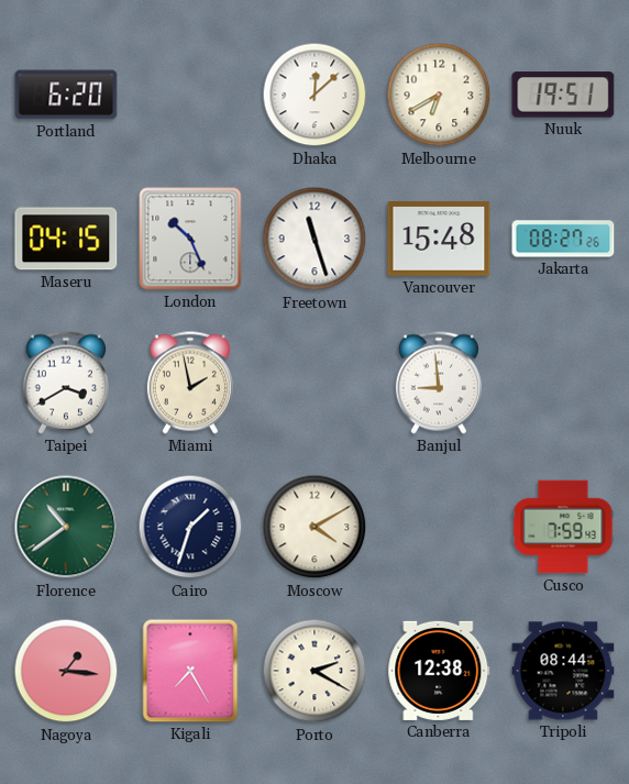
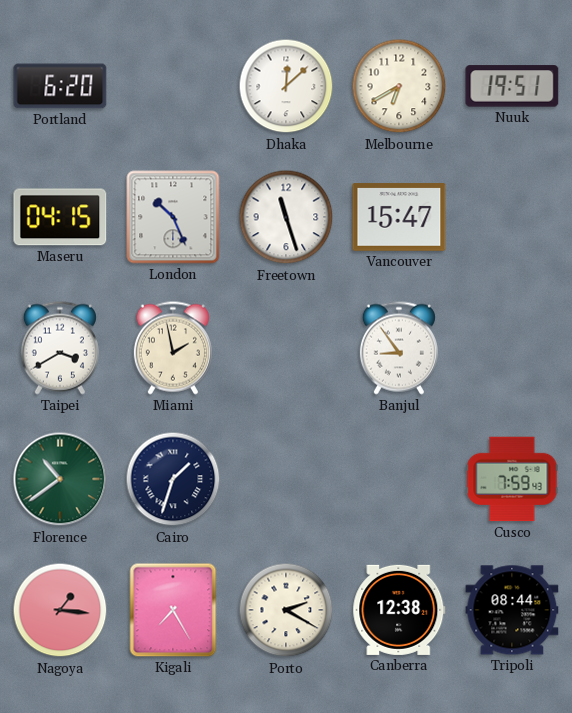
Vancouver: 15:48 -> 15:47
Jakarta: 08:27 -> none
Banjul: 8:59 -> 8:54
Moscow: 4:10 -> none
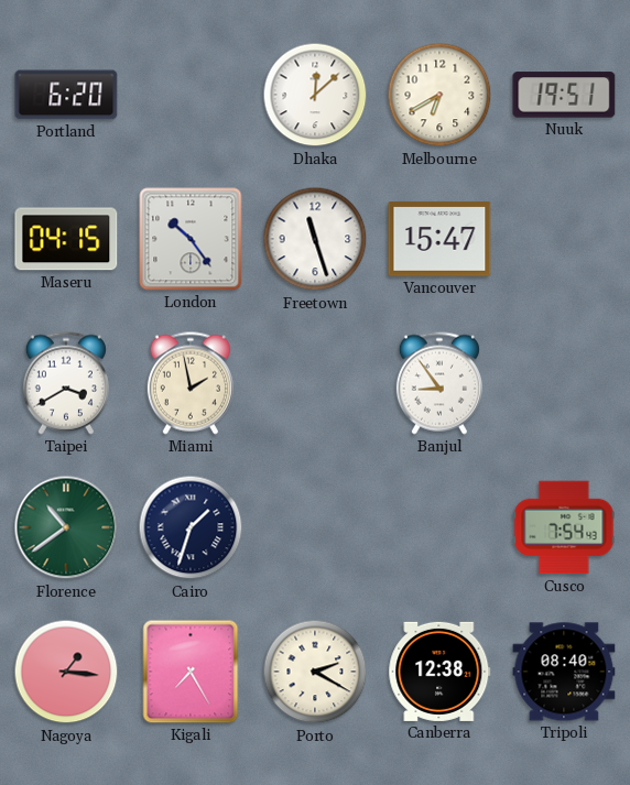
London: 10:26 -> 10:24
Cusco: 7:59 -> 7:54
Tripoli: 08:44 -> 08:40
